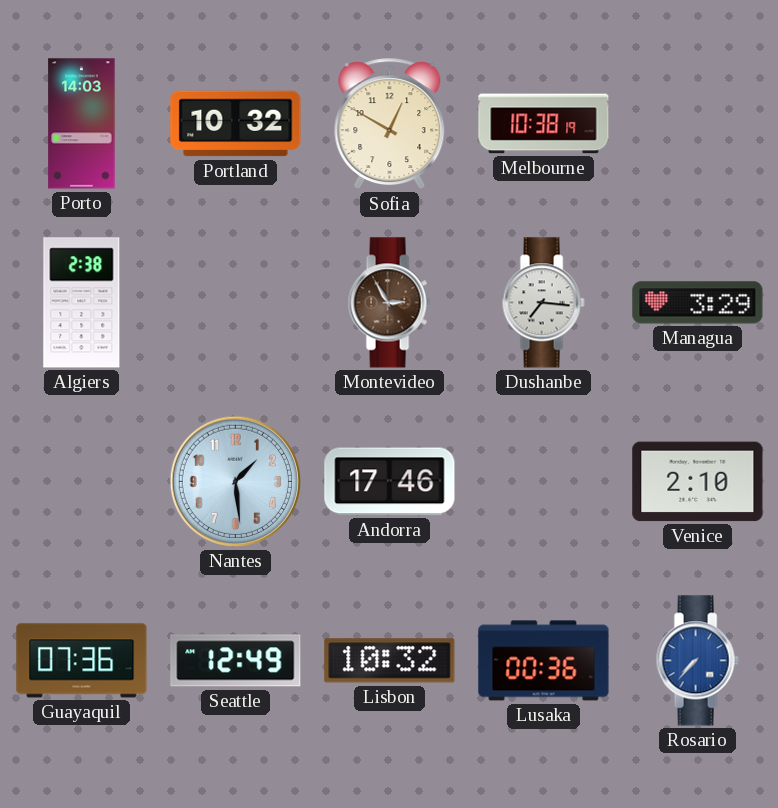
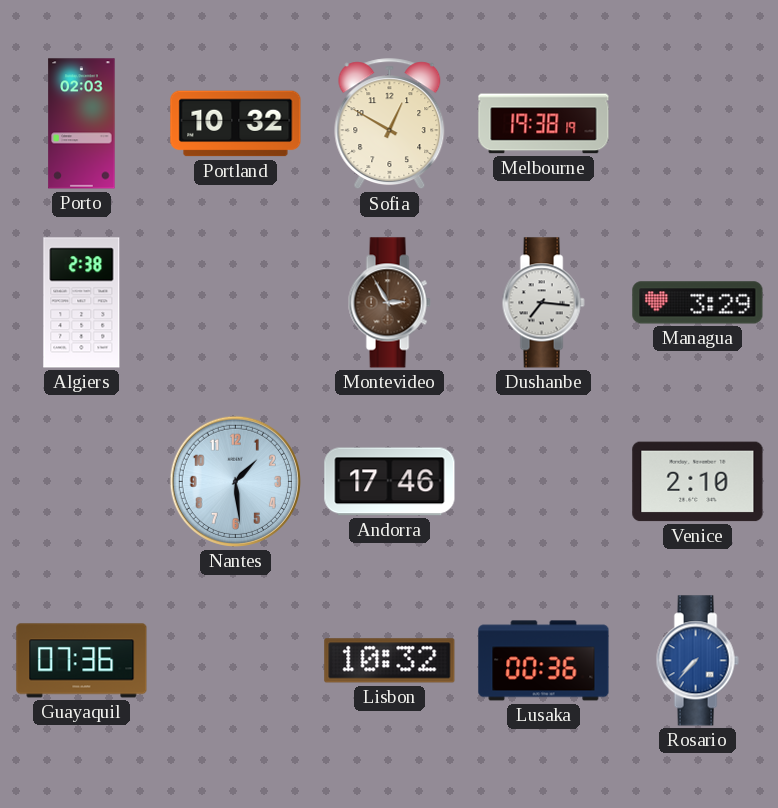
Porto: 14:03 -> 02:03
Melbourne: 10:38 -> 19:38
Seattle: 12:49 -> none
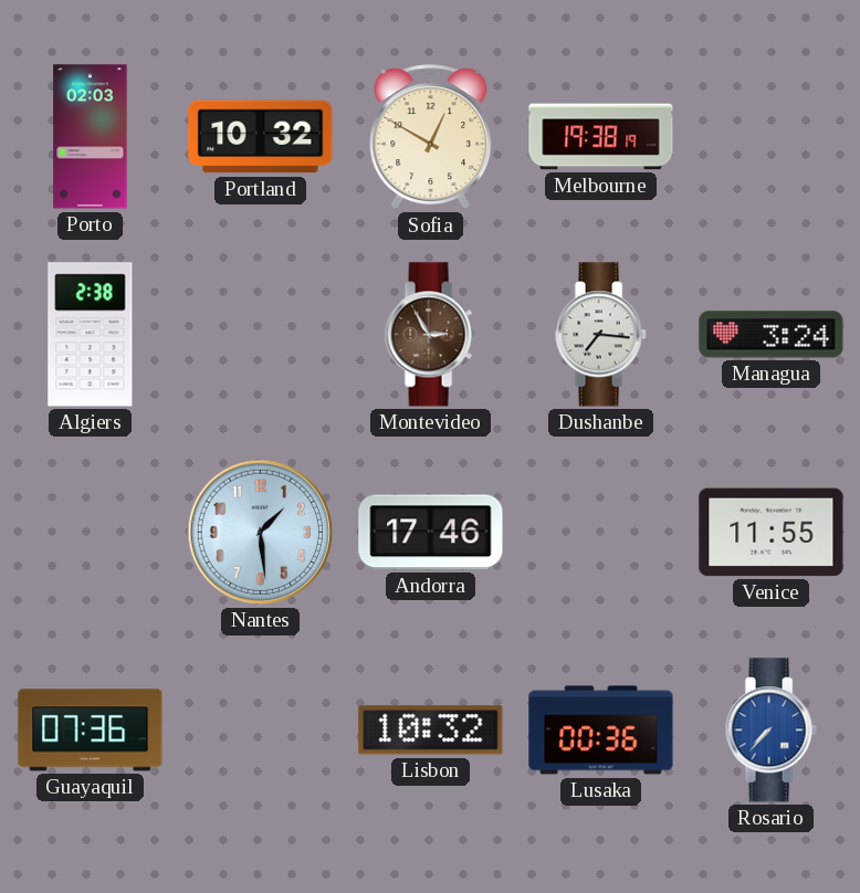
Managua: 3:29 -> 3:24
Venice: 2:10 -> 11:55
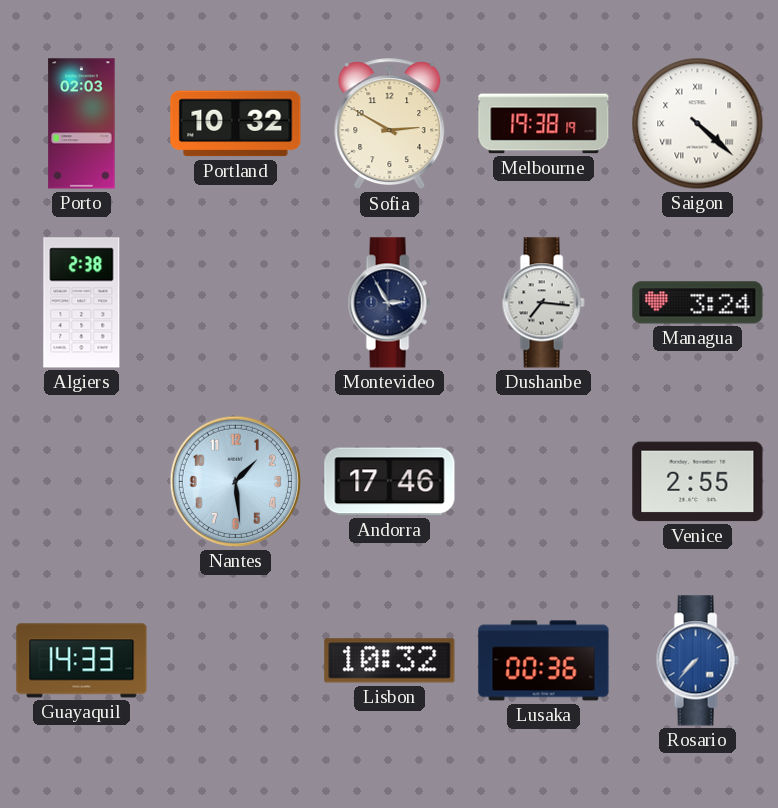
Sofia: 12:50 -> 2:50
Saigon: none -> 4:22
Montevideo dial: brown -> navy
Venice: 11:55 -> 2:55
Guayaquil: 07:36 -> 14:33
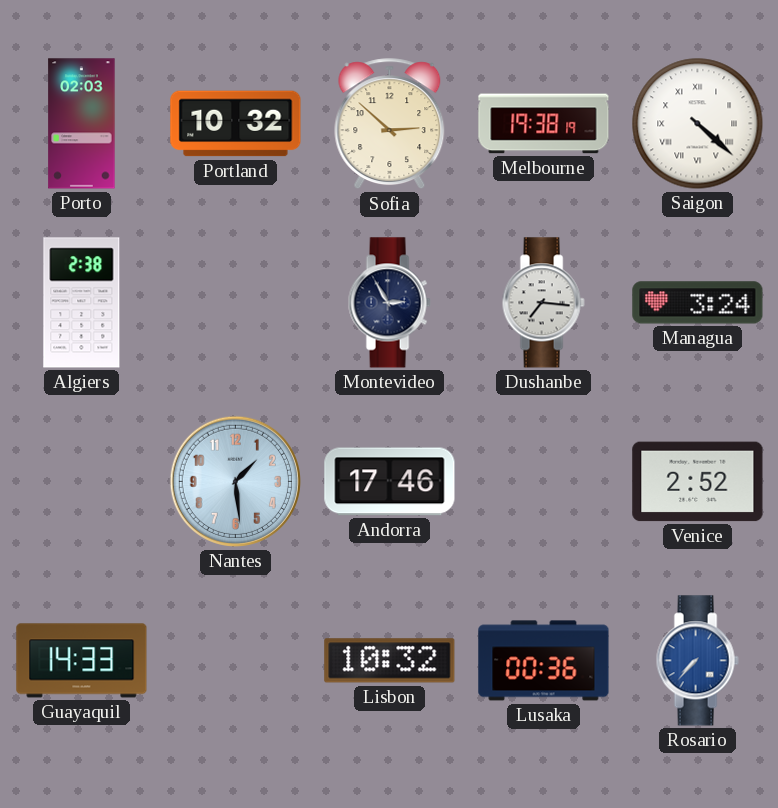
Sofia: 2:50 -> 2:52
Venice: 2:55 -> 2:52
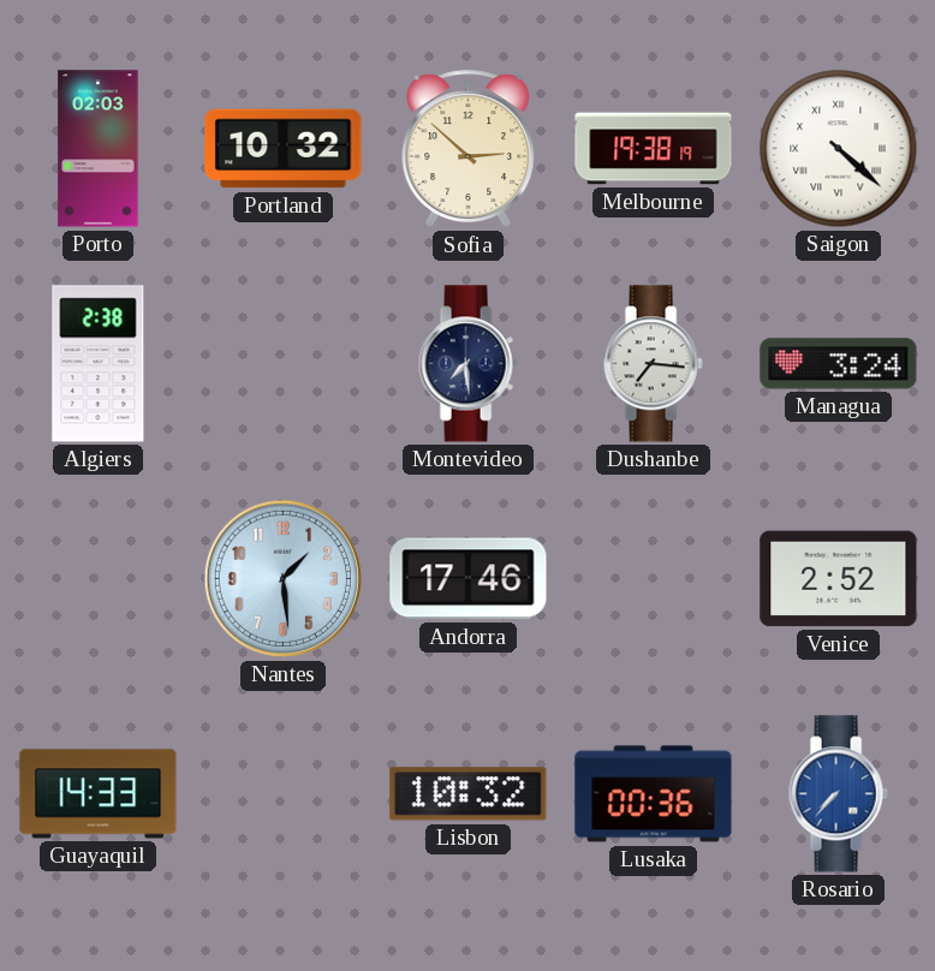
Montevideo: 2:55 -> 7:29
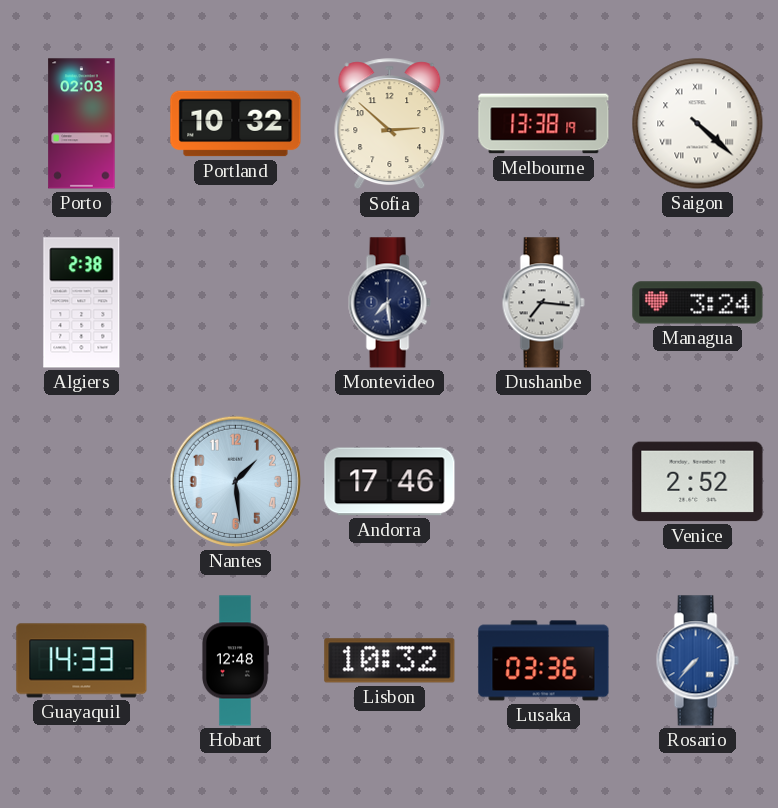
Melbourne: 19:38 -> 13:38
Hobart: none -> 12:48
Lusaka: 00:36 -> 03:36
